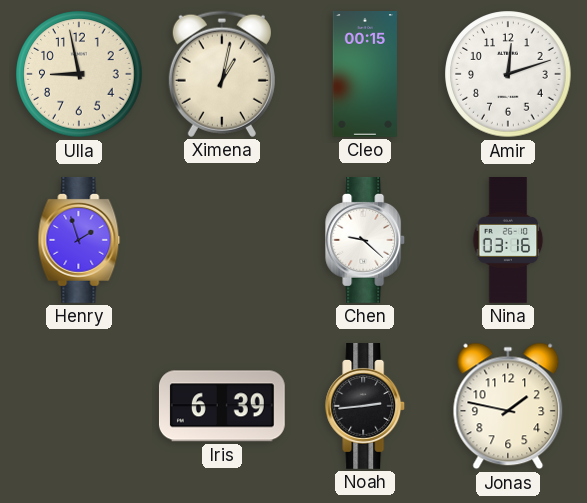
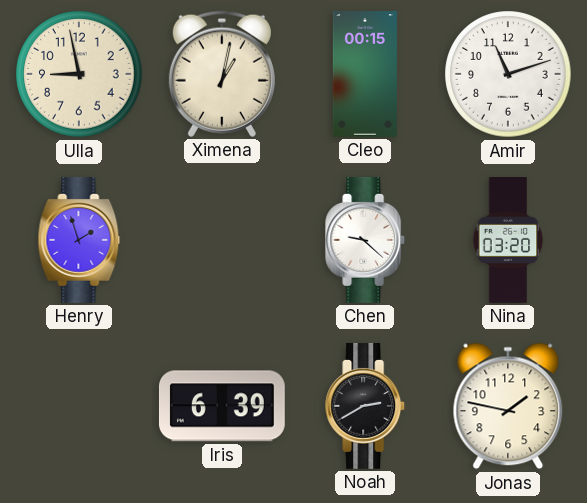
Amir: 12:12 -> 11:12
Nina: 03:16 -> 03:20
Noah: 2:44 -> 2:40
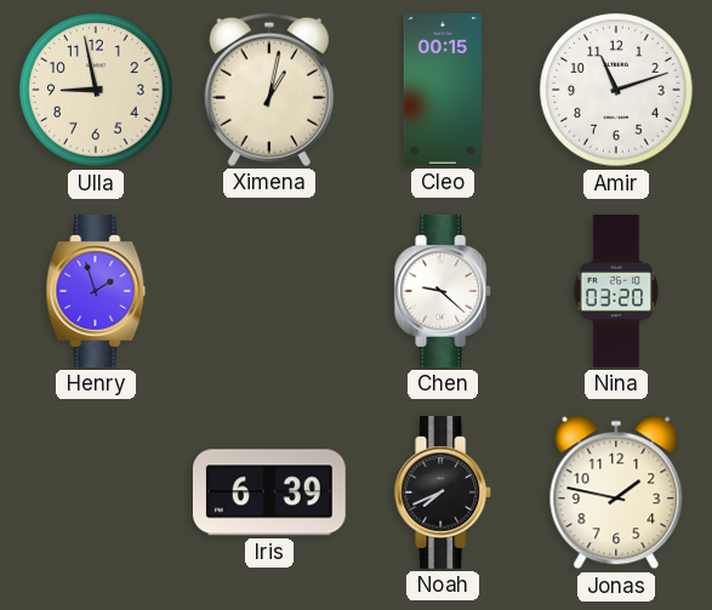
Noah: 2:40 -> 7:41
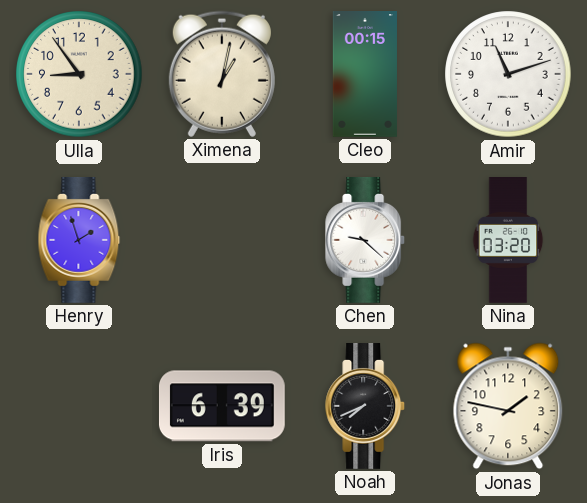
Ulla: 8:58 -> 8:54
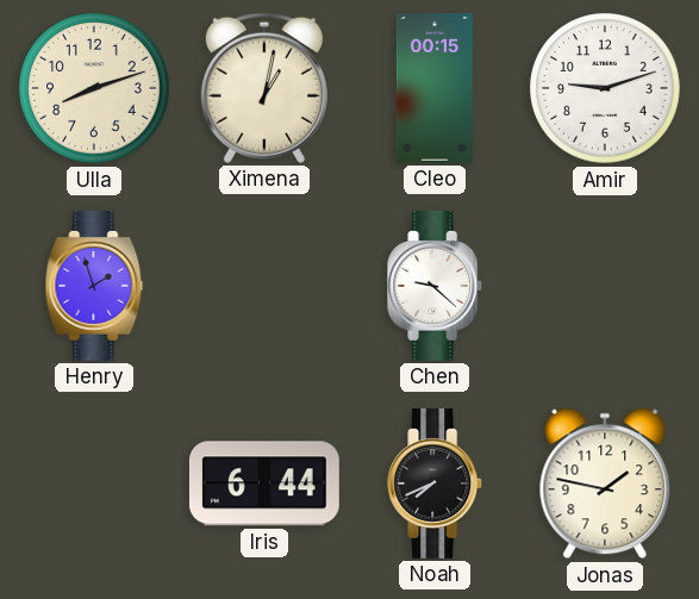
Ulla: 8:54 -> 8:12
Amir: 11:12 -> 9:12
Nina: 03:20 -> none
Iris: 6:39 -> 6:44
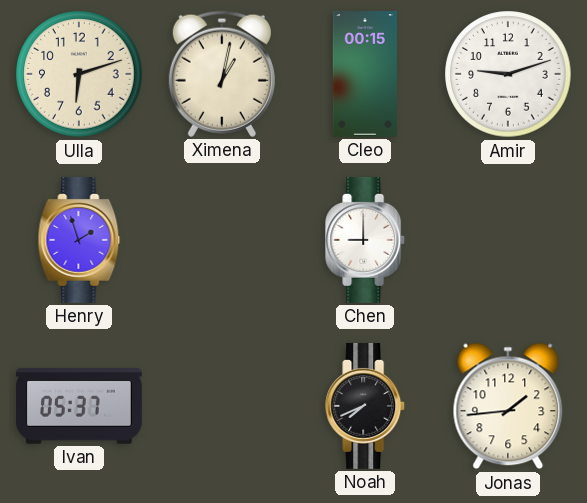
Ulla: 8:12 -> 6:12
Chen: 9:22 -> 9:00
Ivan: none -> 05:37
Iris: 6:44 -> none
Jonas: 1:47 -> 1:44
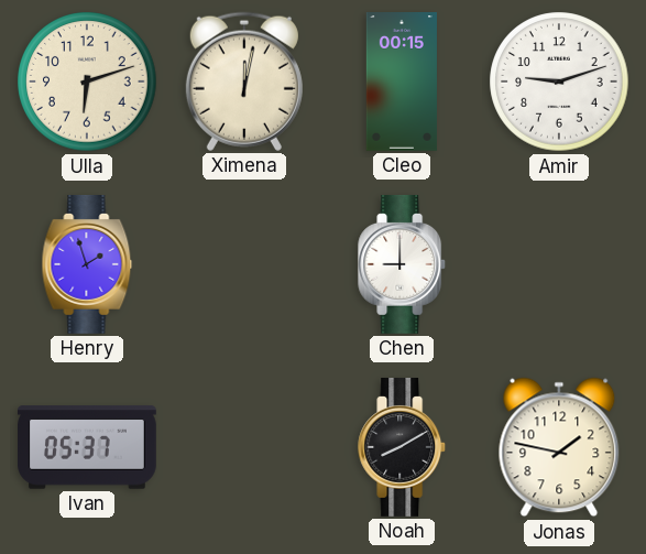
Ximena: 1:02 -> 12:02
Noah: 7:41 -> 8:10
Jonas: 1:44 -> 1:47
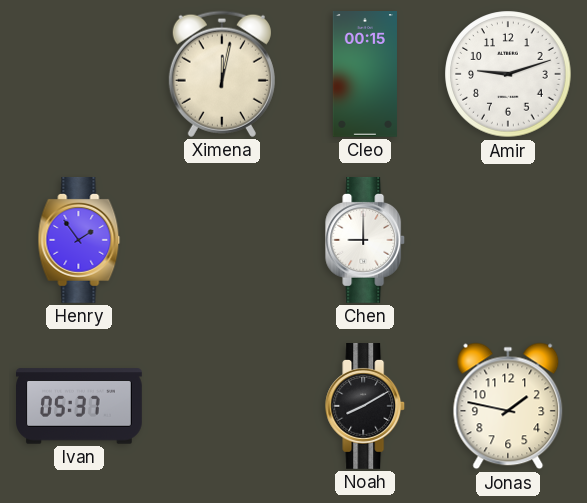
Ulla: 6:12 -> none
Henry: 1:57 -> 1:54
